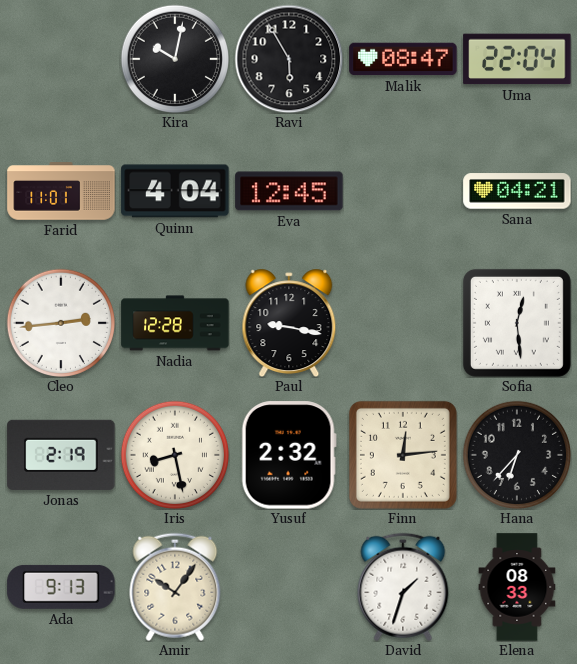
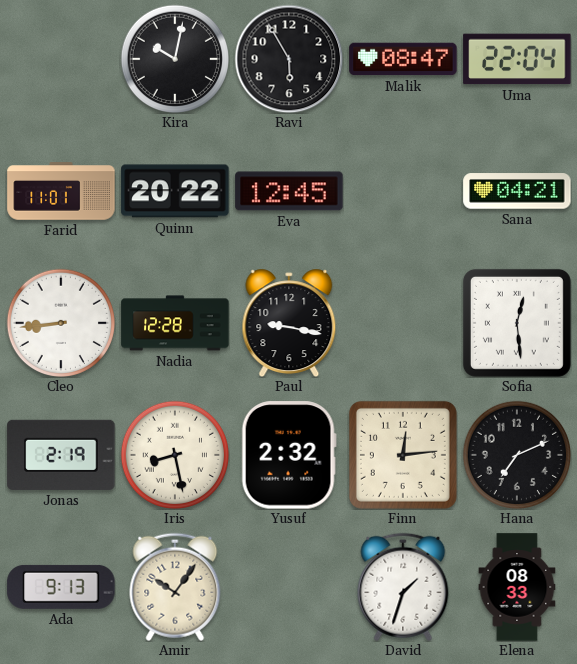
Quinn: 4:04 -> 20:22
Cleo: 2:44 -> 8:44
Hana: 6:37 -> 7:11
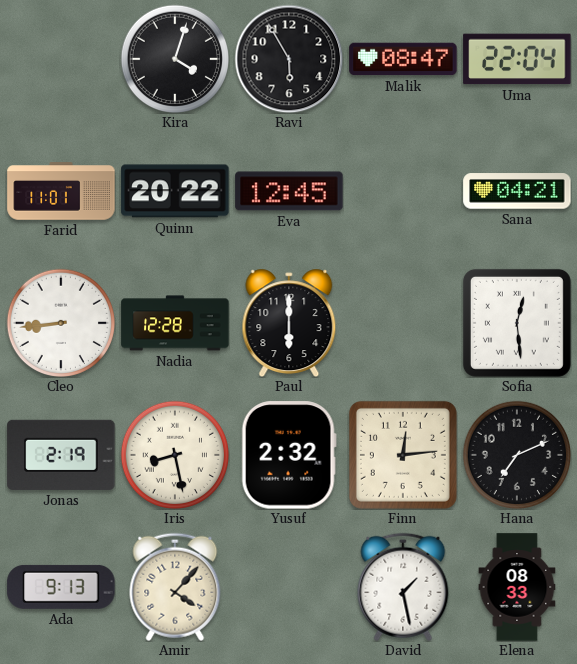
Kira: 10:02 -> 4:03
Paul: 9:17 -> 6:00
Amir: 10:06 -> 4:07
David: 1:33 -> 1:28
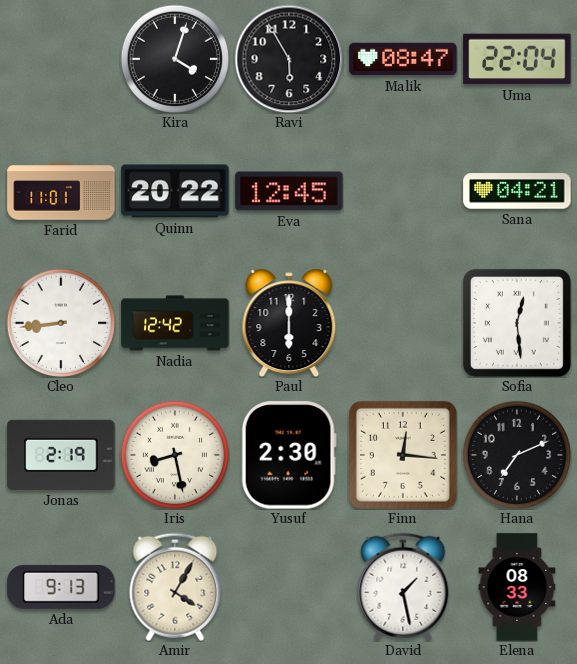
Nadia: 12:28 -> 12:42
Yusuf: 2:32 -> 2:30
Finn: 12:14 -> 12:16
Amir: 4:07 -> 4:05
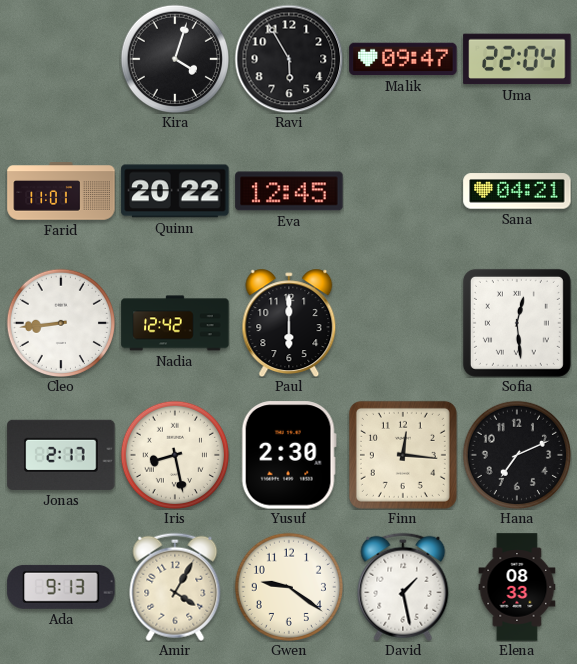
Malik: 08:47 -> 09:47
Jonas: 2:19 -> 2:17
Gwen: none -> 9:21
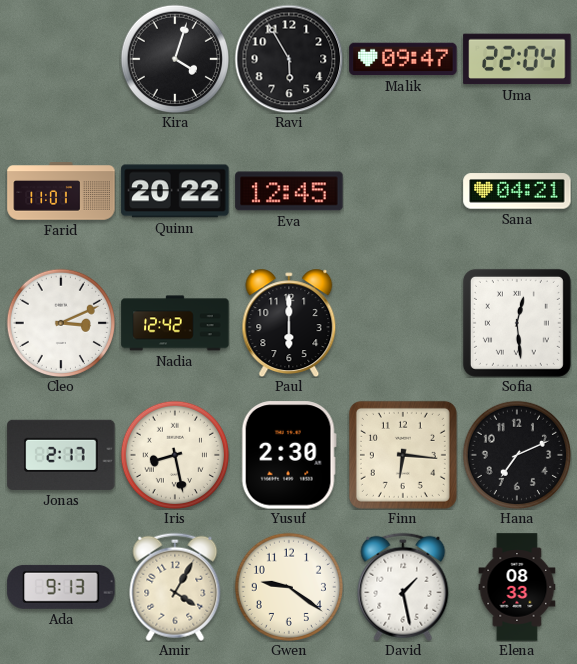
Cleo: 8:44 -> 3:11
Finn: 12:16 -> 6:16
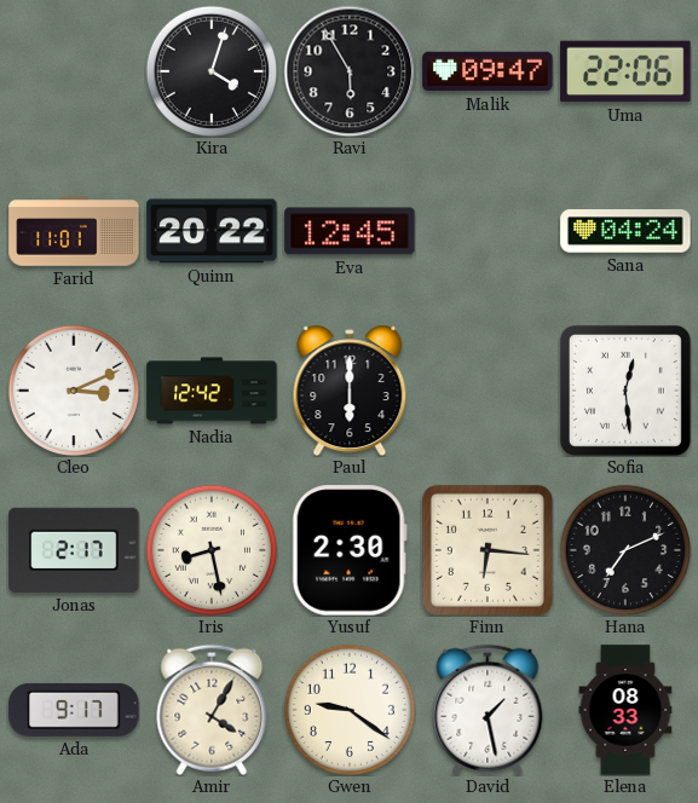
Uma: 22:04 -> 22:06
Sana: 04:21 -> 04:24
Ada: 9:13 -> 9:17
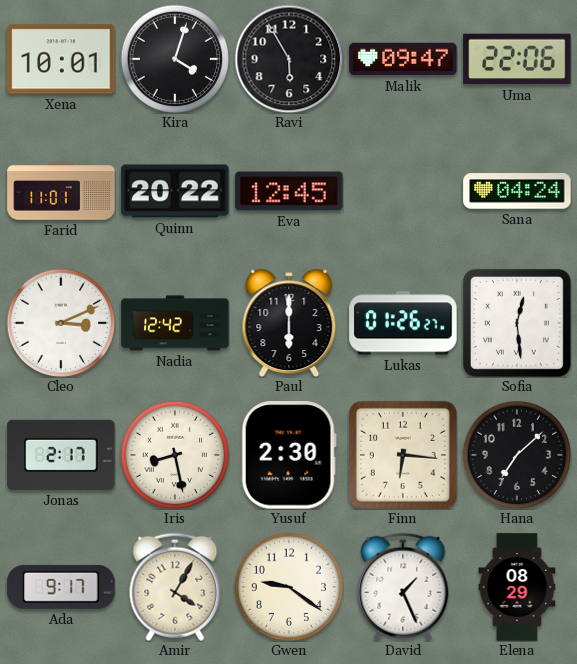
Xena: none -> 10:01
Lukas: none -> 01:26
Hana: 7:11 -> 7:08
David: 1:28 -> 1:26
Elena: 08:33 -> 08:29
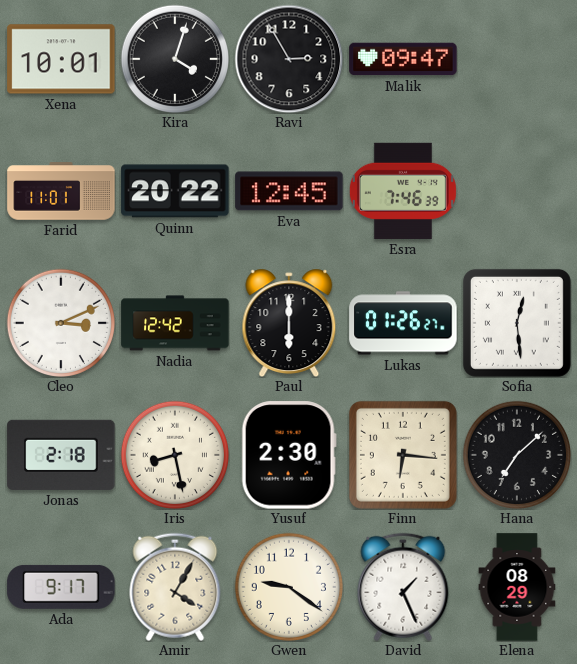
Ravi: 5:55 -> 2:55
Uma: 22:06 -> none
Esra: none -> 7:46
Sana: 04:24 -> none
Jonas: 2:17 -> 2:18
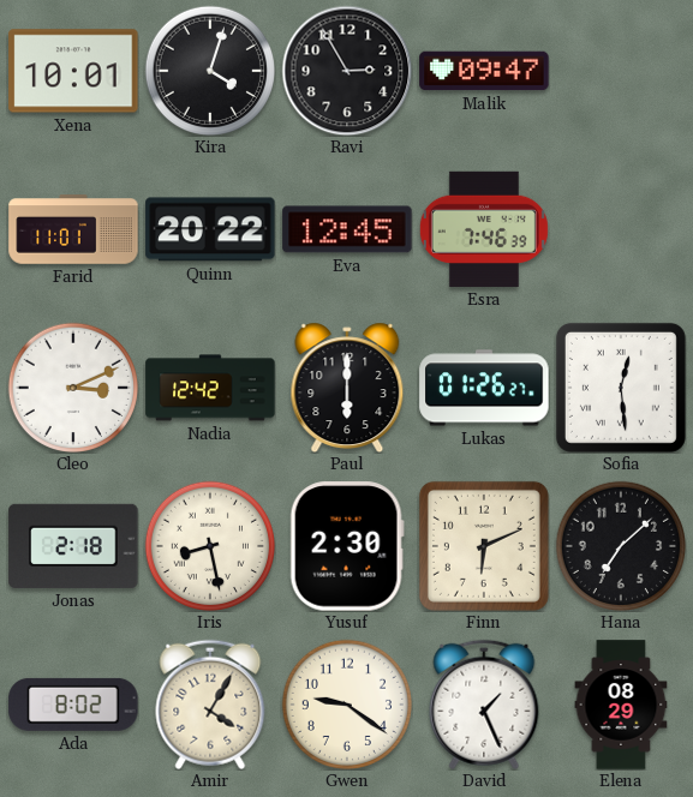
Finn: 6:16 -> 6:11
Ada: 9:17 -> 8:02
